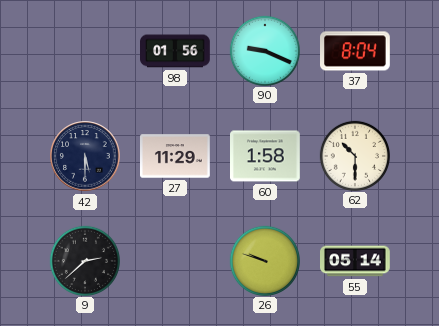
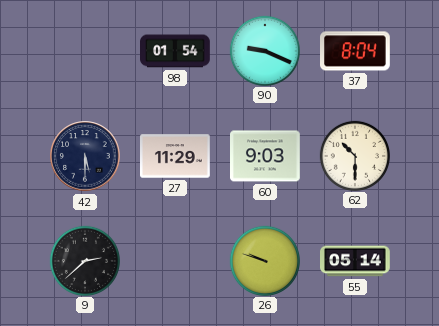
98: 01:56 -> 01:54
60: 1:58 -> 9:03
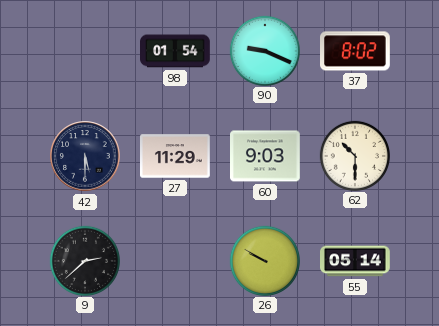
37: 8:04 -> 8:02
26: 9:48 -> 9:50
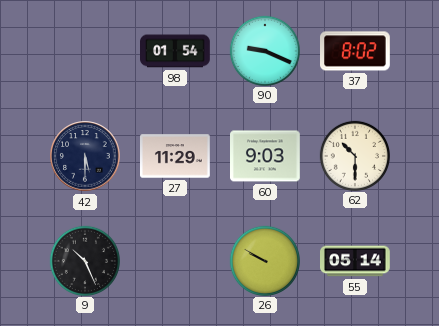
9: 2:38 -> 10:26
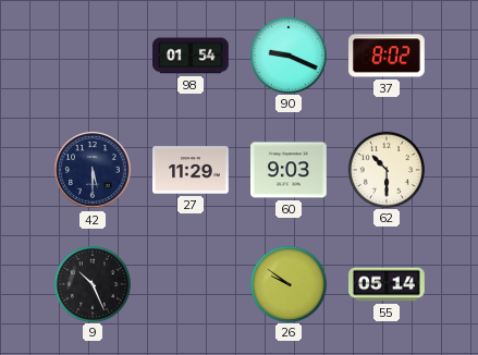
26: 9:50 -> 9:51
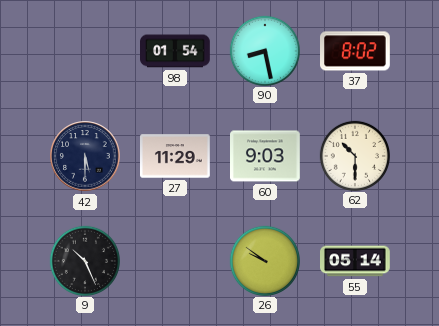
90: 9:19 -> 8:28
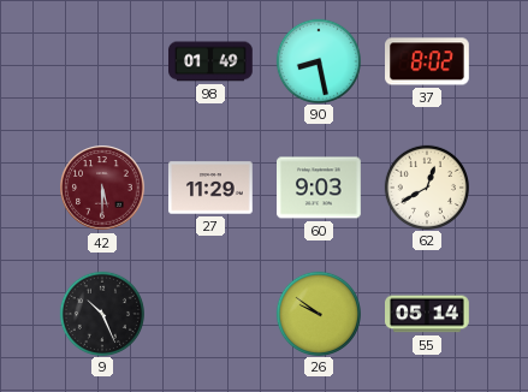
98: 01:54 -> 01:49
42 dial: navy -> burgundy
62: 10:30 -> 12:40
